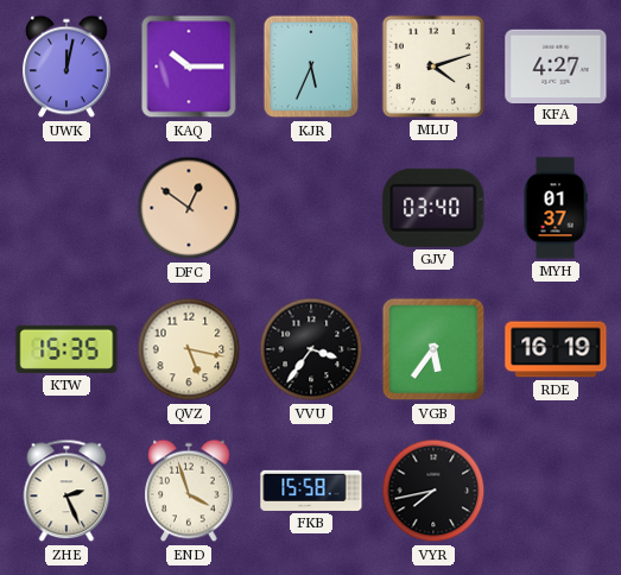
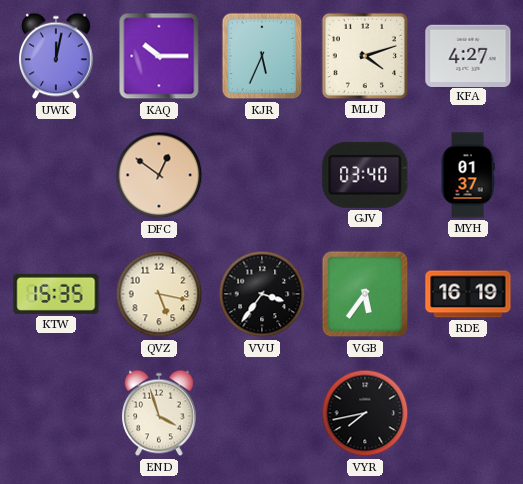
ZHE: 2:26 -> none
FKB: 15:58 -> none
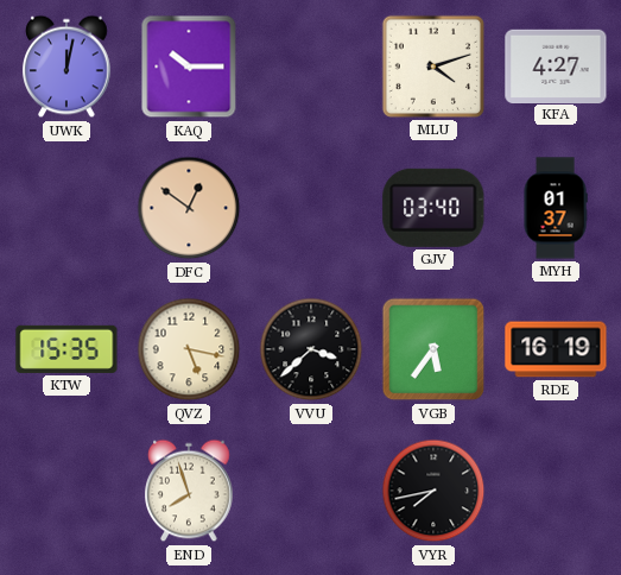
KJR: 5:34 -> none
VVU: 3:36 -> 3:38
END: 3:57 -> 7:57
